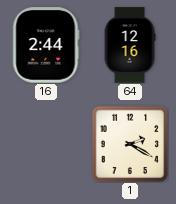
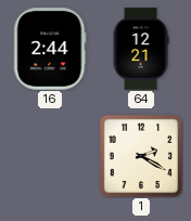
64: 12:16 -> 12:21
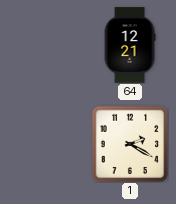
16: 2:44 -> none
